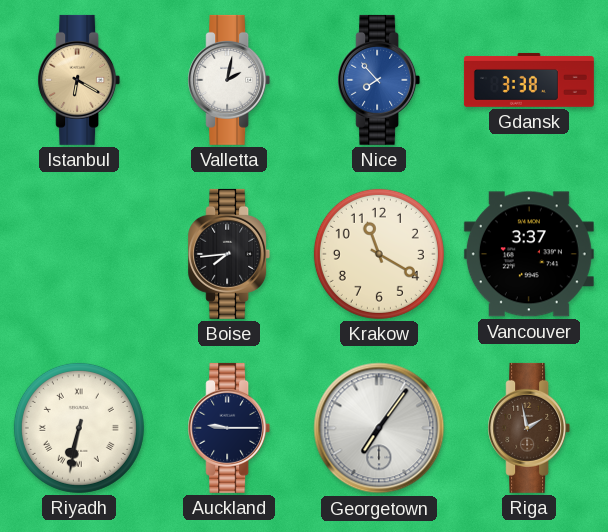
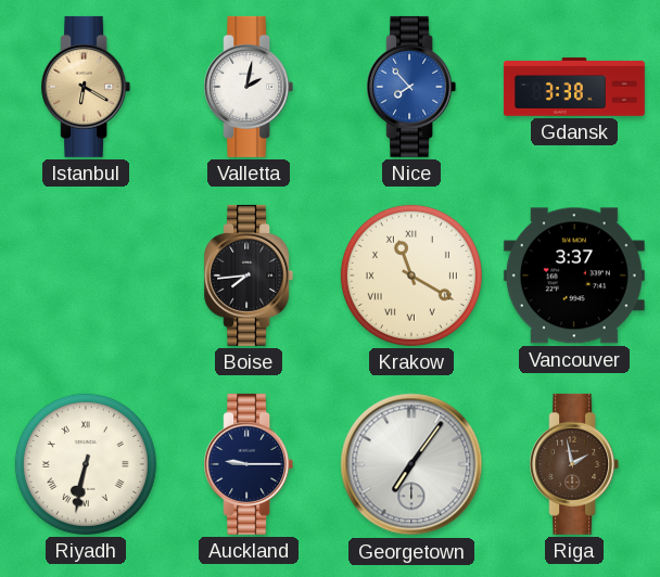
Krakow numerals: Arabic -> Roman
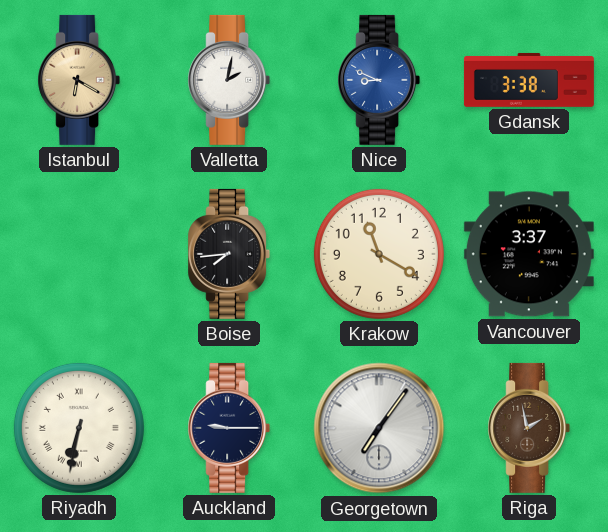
Nice: 7:53 -> 8:49
Krakow numerals: Roman -> Arabic
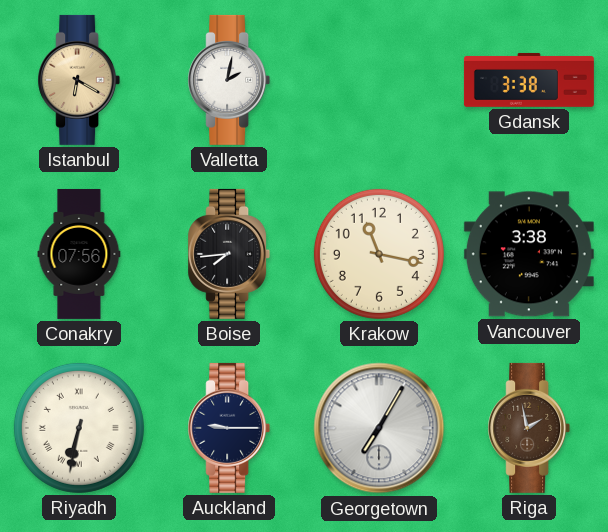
Nice: 8:49 -> none
Conakry: none -> 07:56
Krakow: 11:20 -> 11:17
Vancouver: 3:37 -> 3:38
Georgetown: 7:06 -> 7:05
